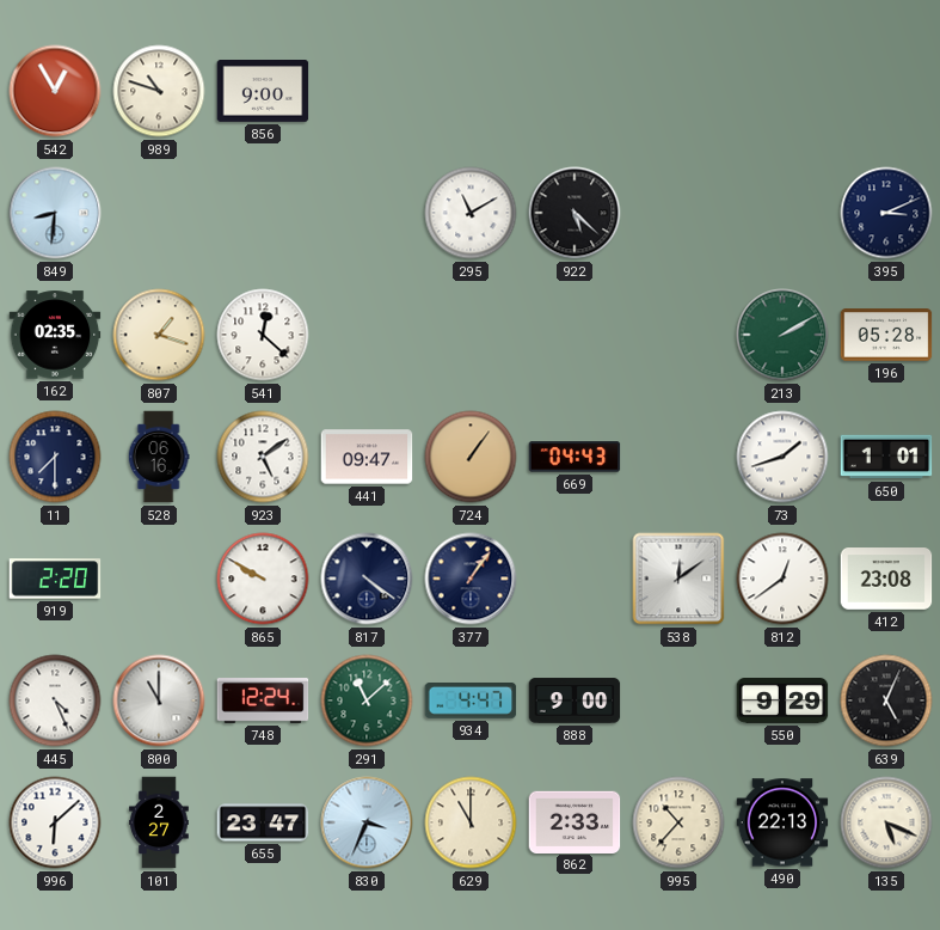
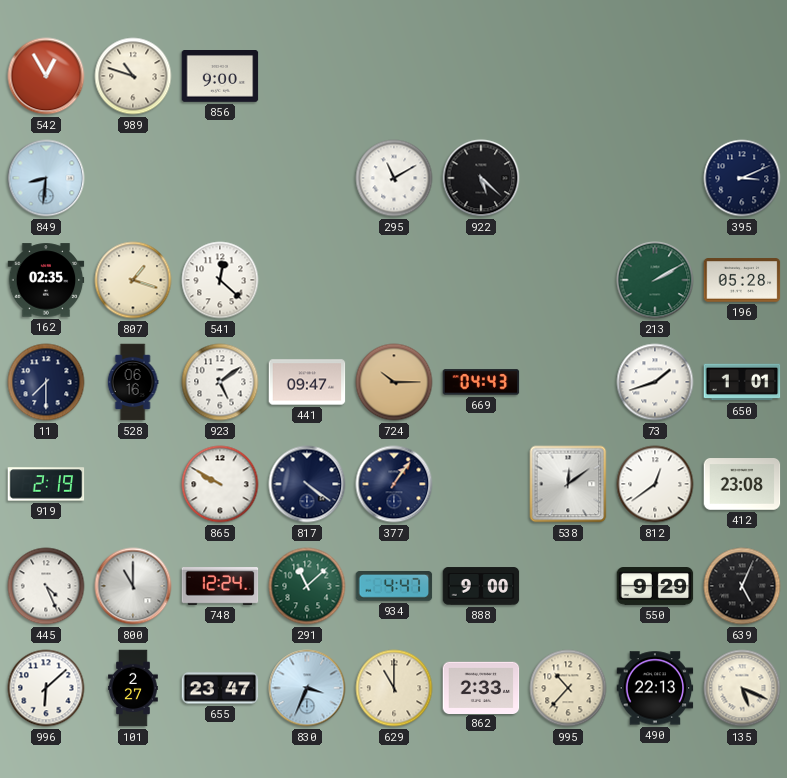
724: 1:06 -> 10:15
919: 2:20 -> 2:19
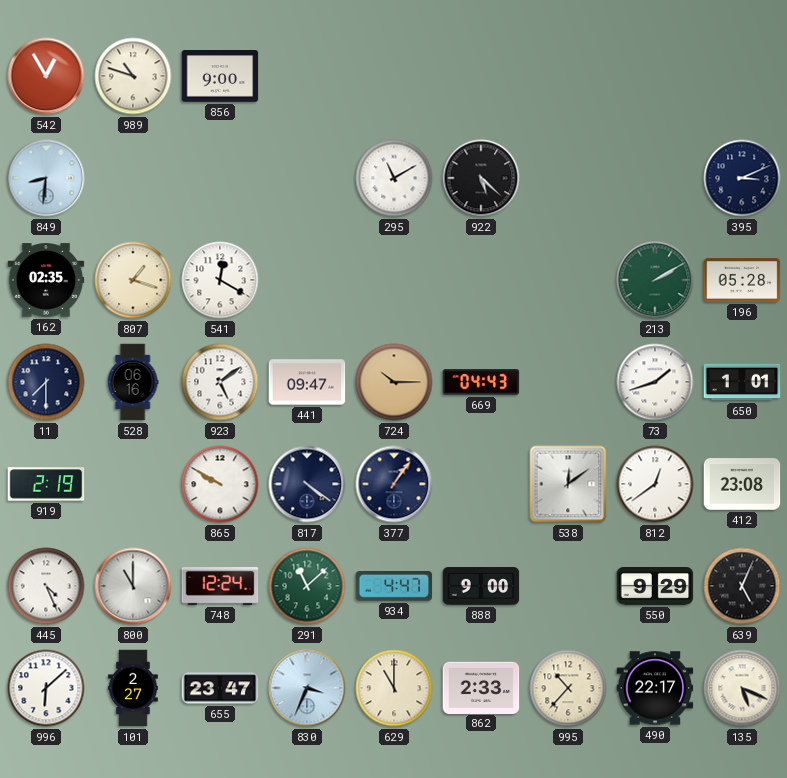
541: 12:22 -> 12:20
490: 22:13 -> 22:17
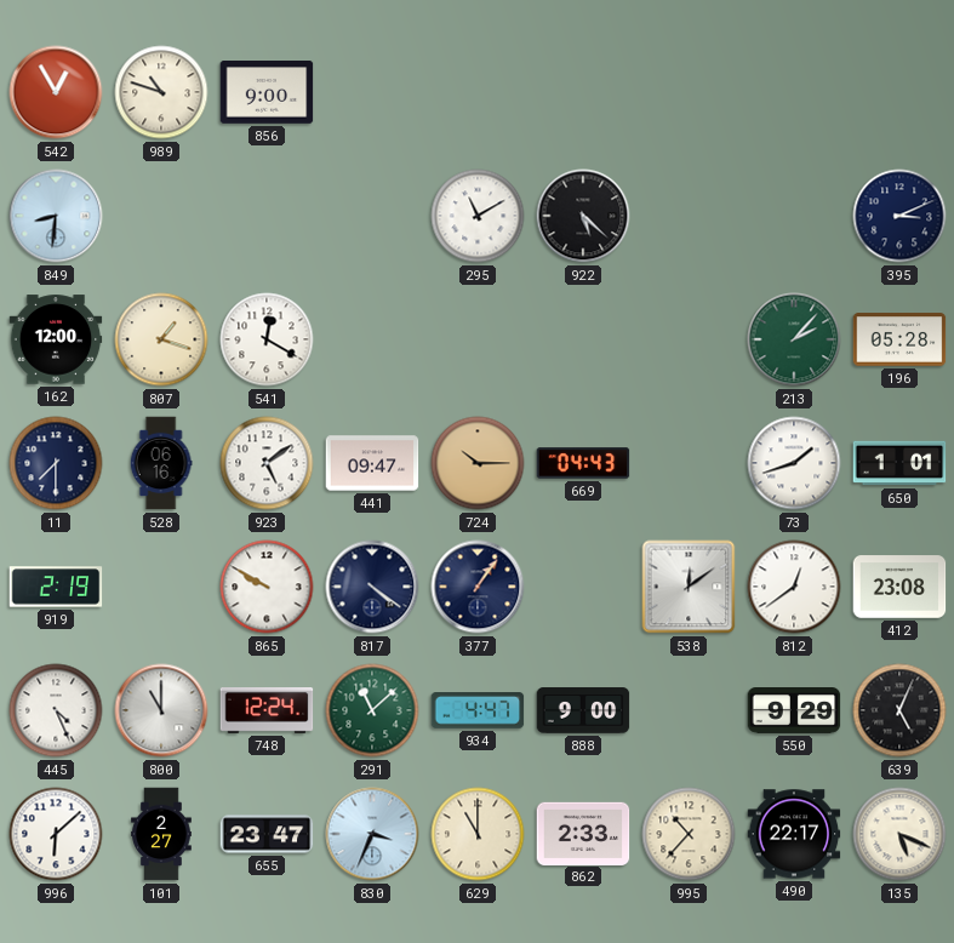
162: 02:35 -> 12:00
213: 2:10 -> 2:07
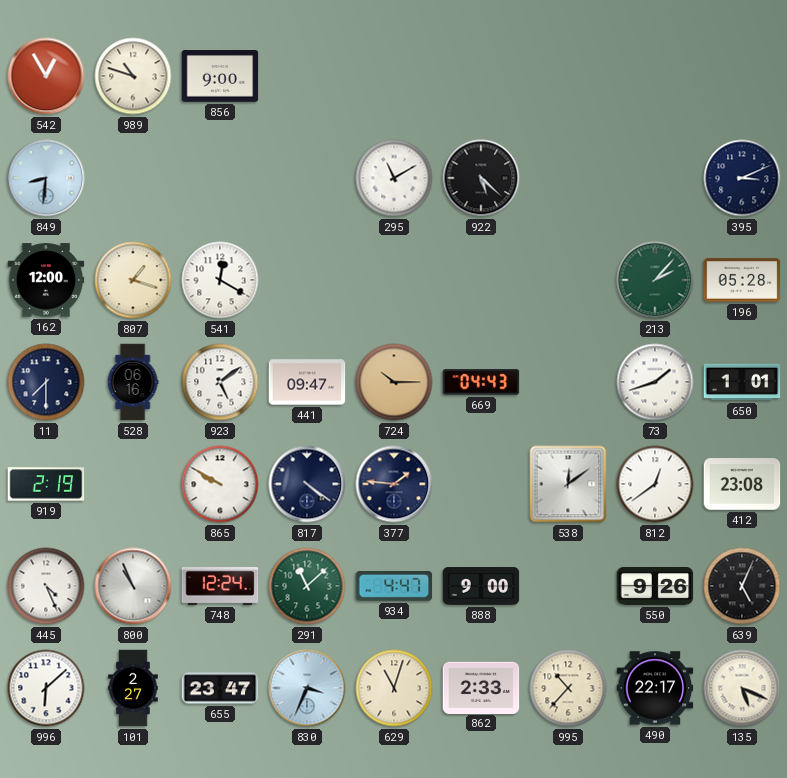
377: 1:06 -> 1:46
800: 11:00 -> 10:56
550: 9:29 -> 9:26
629: 11:00 -> 11:03
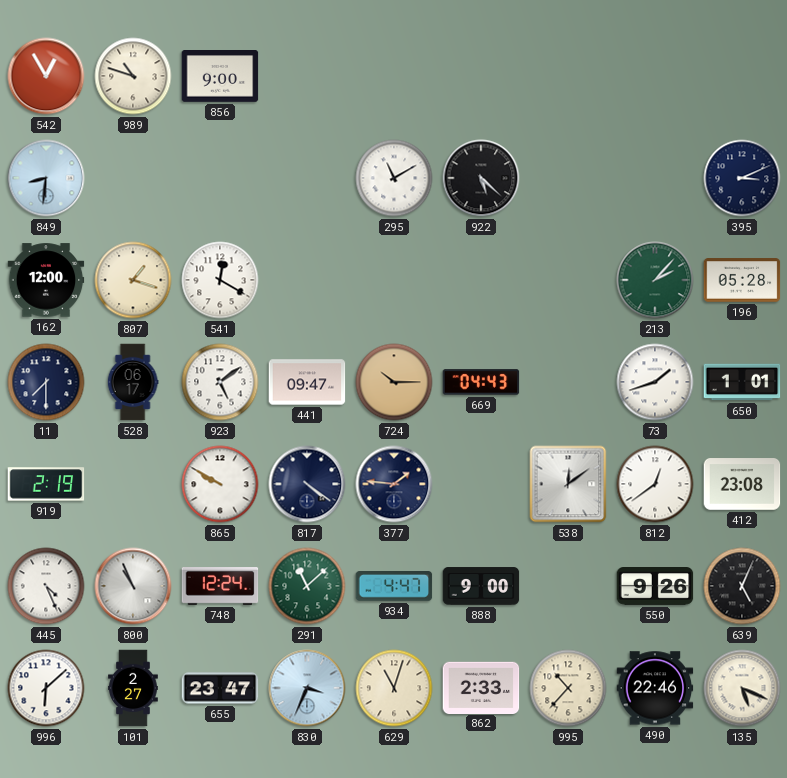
528: 06:16 -> 06:17
490: 22:17 -> 22:46
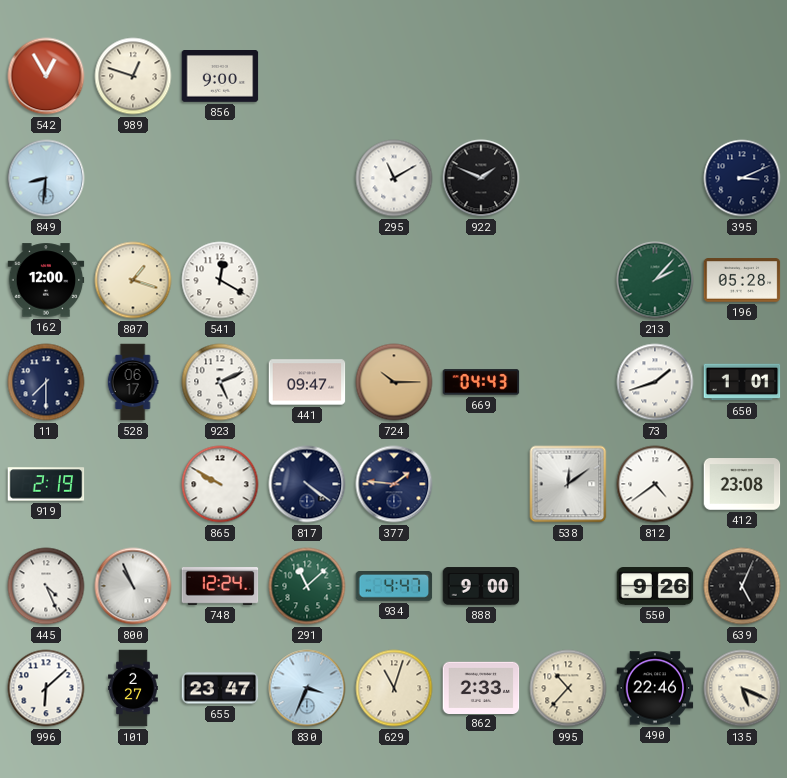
989: 10:48 -> 12:48
922: 5:22 -> 1:49
923: 5:09 -> 5:11
812: 12:39 -> 4:39
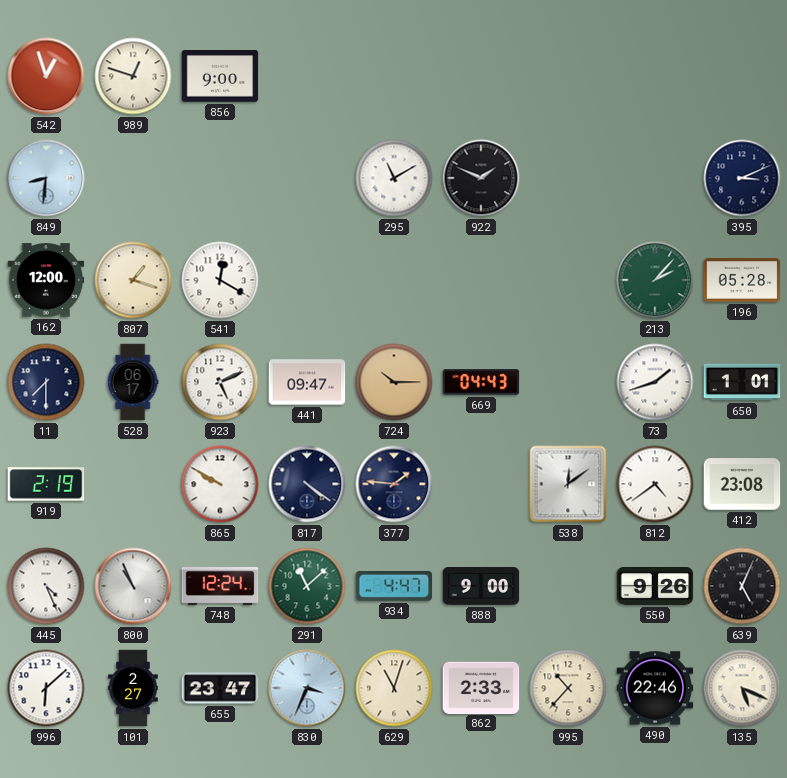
542: 12:55 -> 12:57
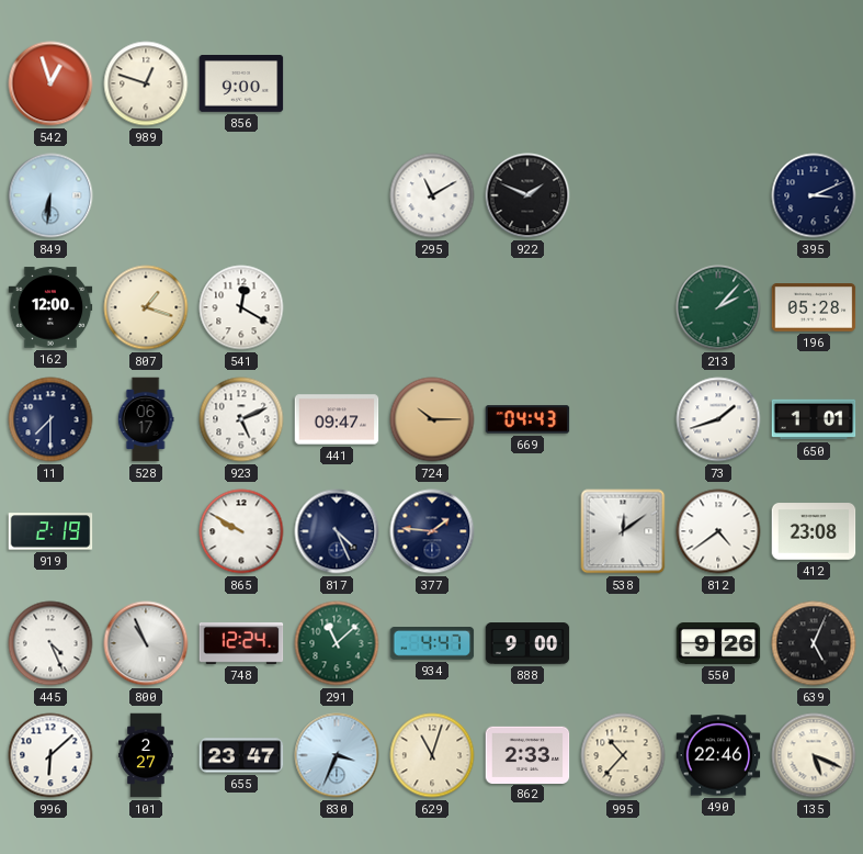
849: 8:31 -> 6:31
817: 4:21 -> 4:26
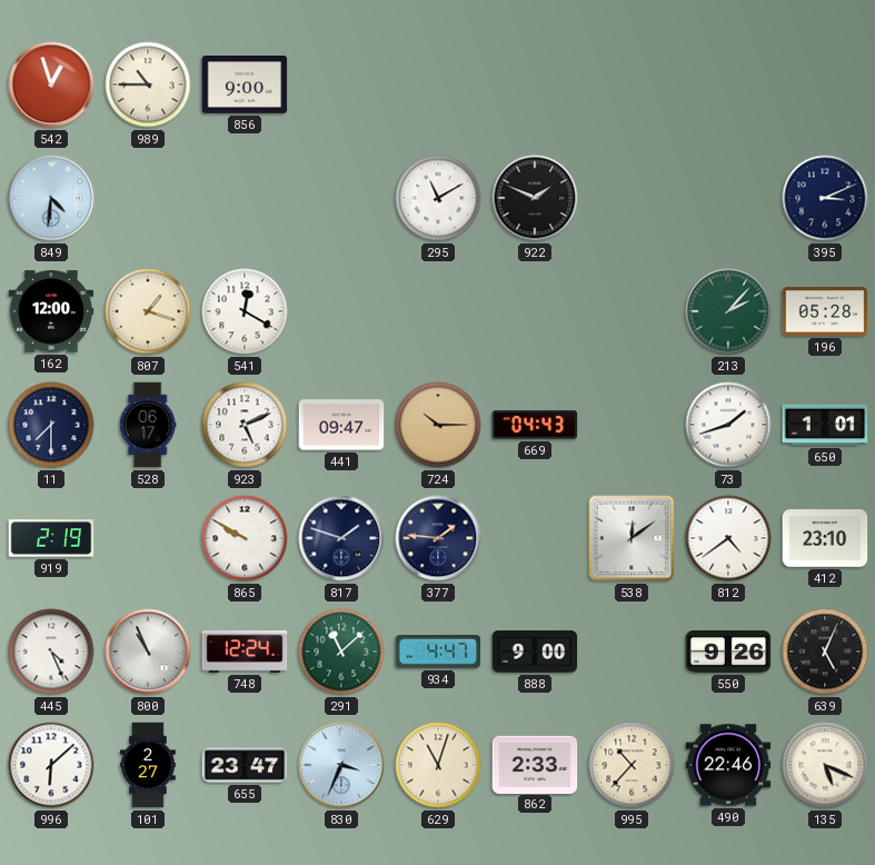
989: 12:48 -> 10:45
849: 6:31 -> 4:31
817: 4:26 -> 1:48
412: 23:08 -> 23:10
